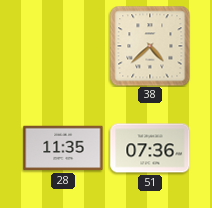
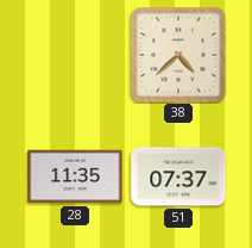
51: 07:36 -> 07:37
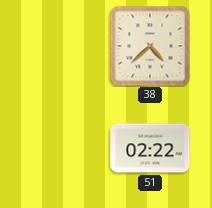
28: 11:35 -> none
51: 07:37 -> 02:22
